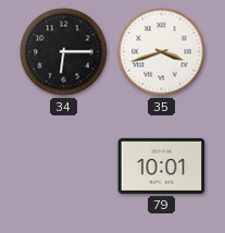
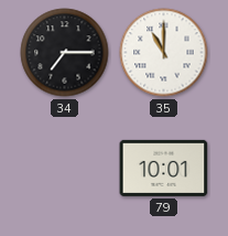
34: 6:15 -> 7:15
35: 3:42 -> 11:00
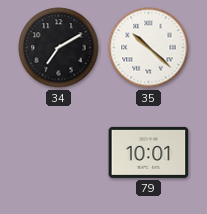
34: 7:15 -> 7:10
35: 11:00 -> 10:22
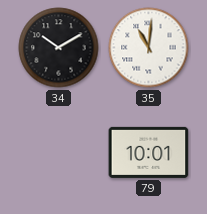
34: 7:10 -> 10:10
35: 10:22 -> 11:01
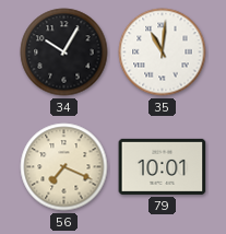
34: 10:10 -> 10:05
56: none -> 7:19
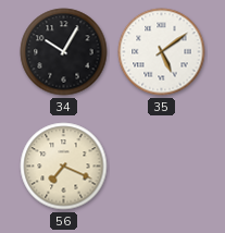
35: 11:01 -> 5:09
79: 10:01 -> none
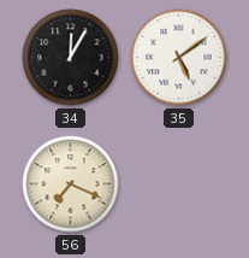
34: 10:05 -> 12:05
